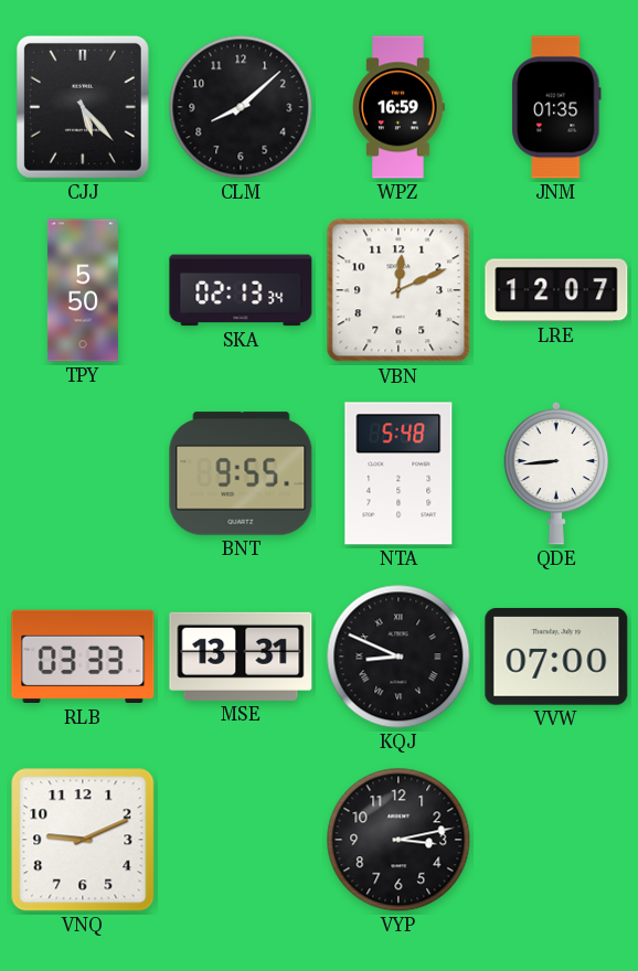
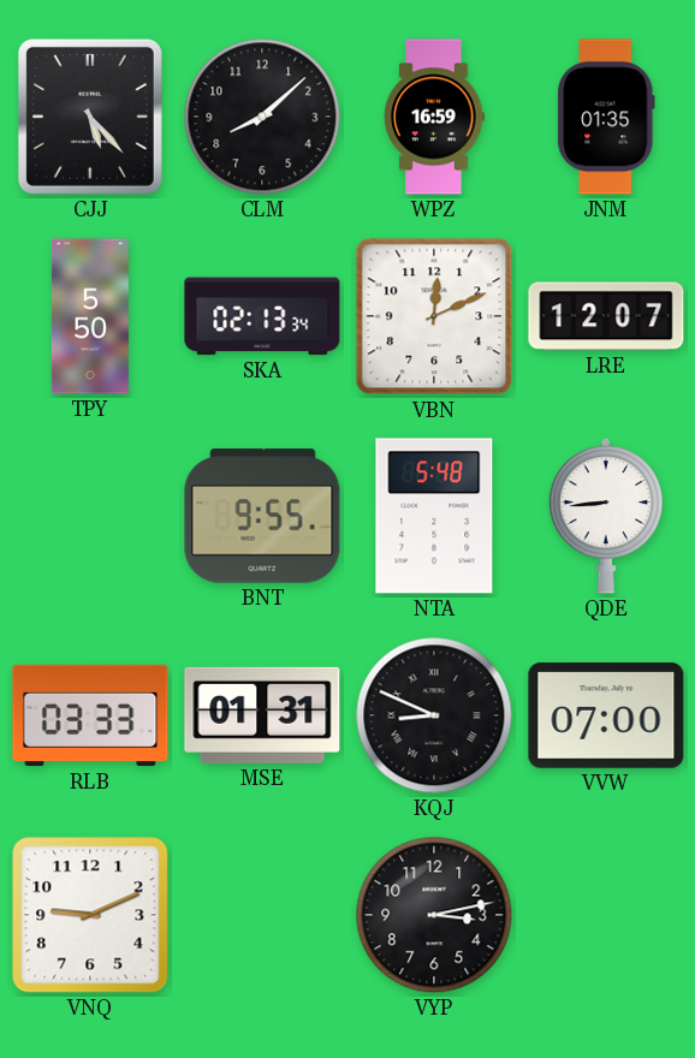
MSE: 13:31 -> 01:31
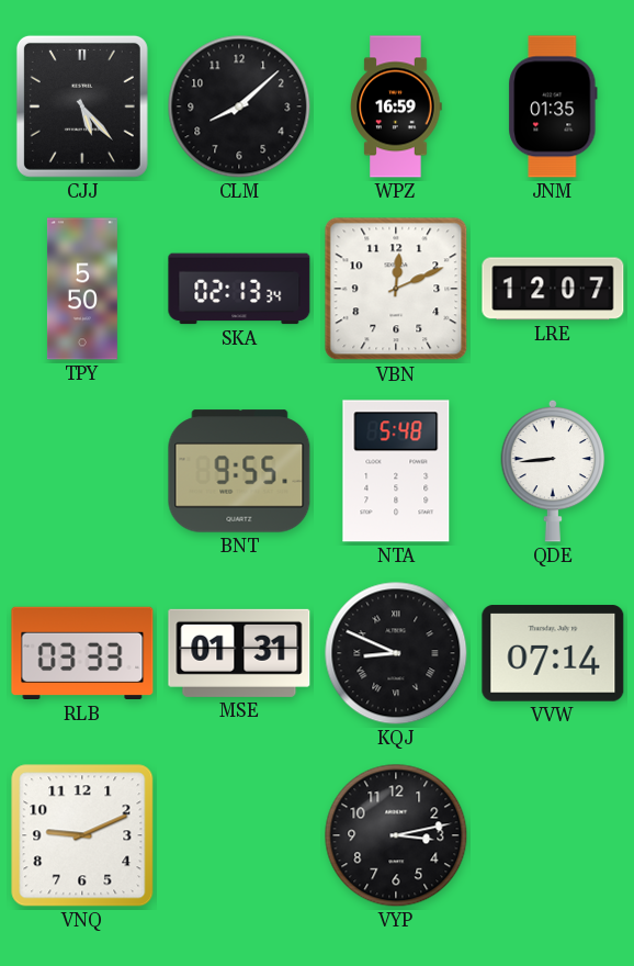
VVW: 07:00 -> 07:14
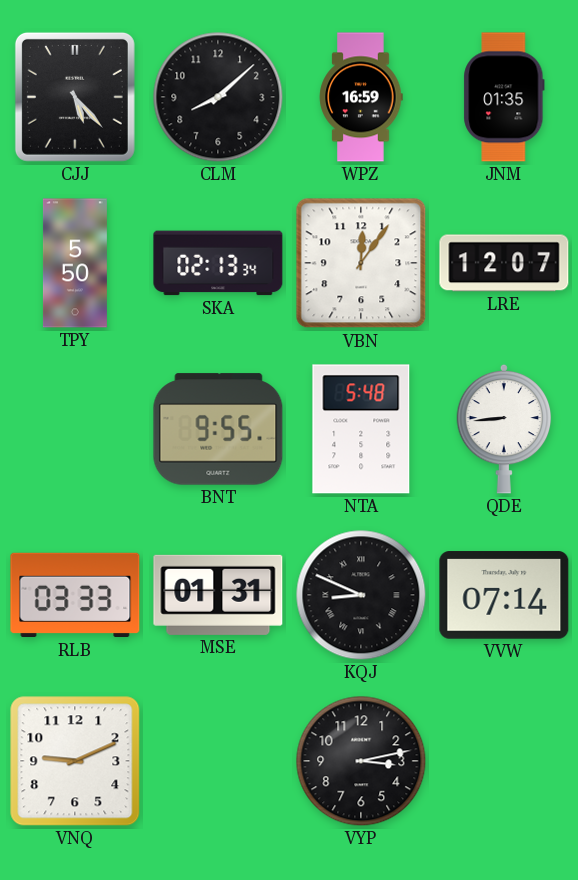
VBN: 12:11 -> 12:06
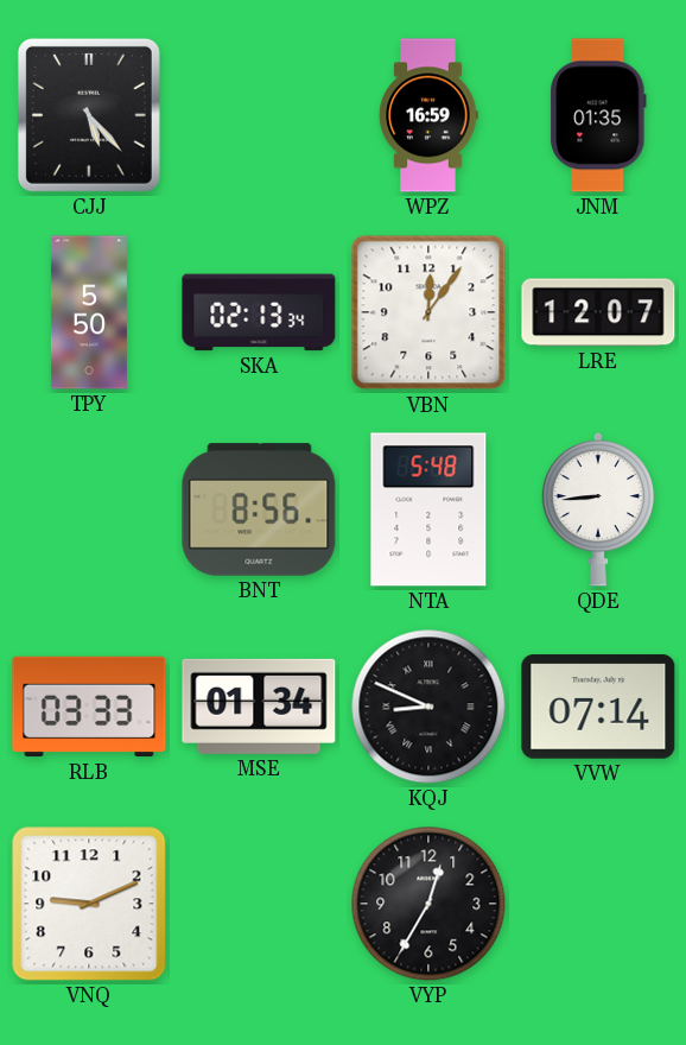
CLM: 8:08 -> none
BNT: 9:55 -> 8:56
MSE: 01:31 -> 01:34
VYP: 3:13 -> 12:35
